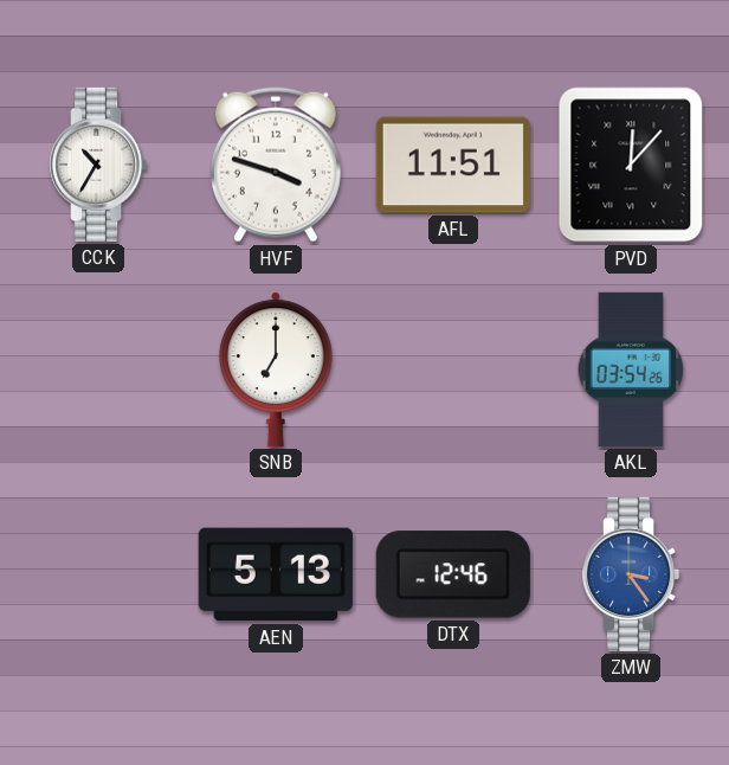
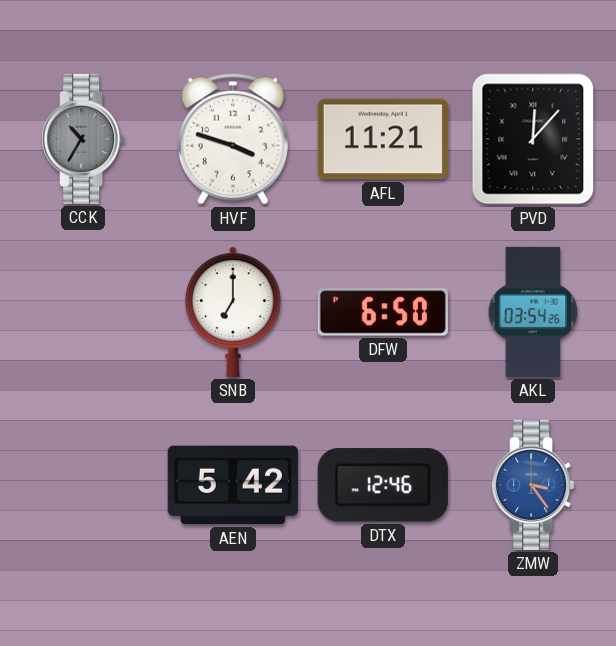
CCK dial: white -> grey
AFL: 11:51 -> 11:21
DFW: none -> 6:50
AEN: 5:13 -> 5:42
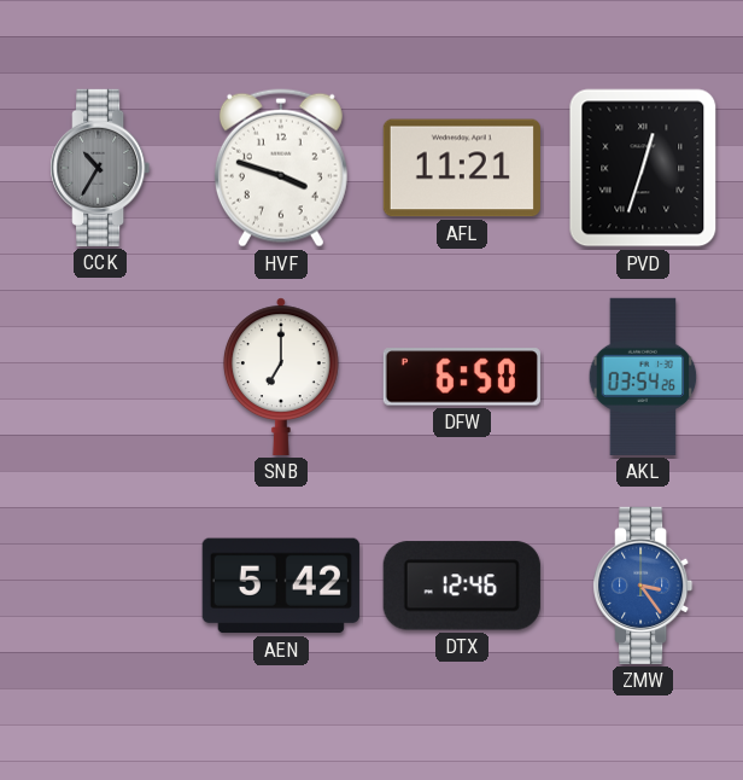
PVD: 12:07 -> 12:33
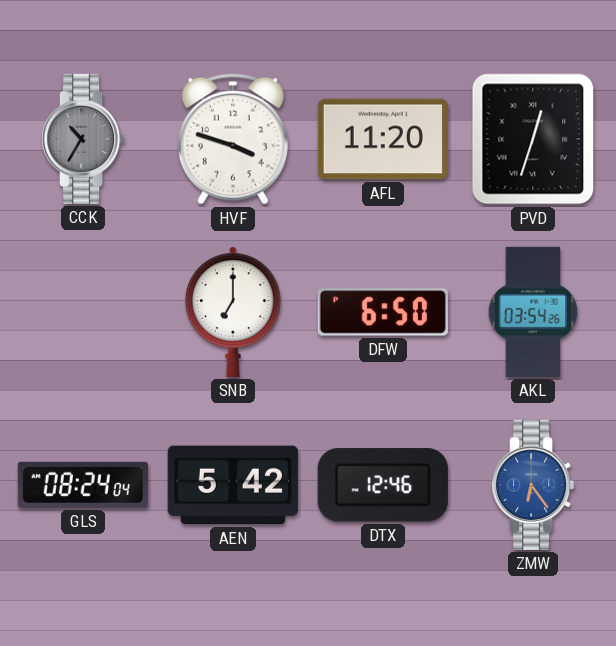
AFL: 11:21 -> 11:20
GLS: none -> 08:24
ZMW: 3:24 -> 6:24
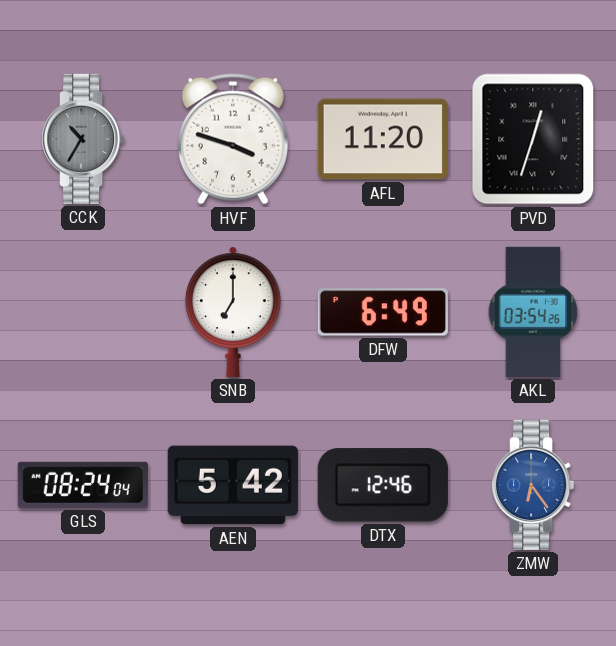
DFW: 6:50 -> 6:49
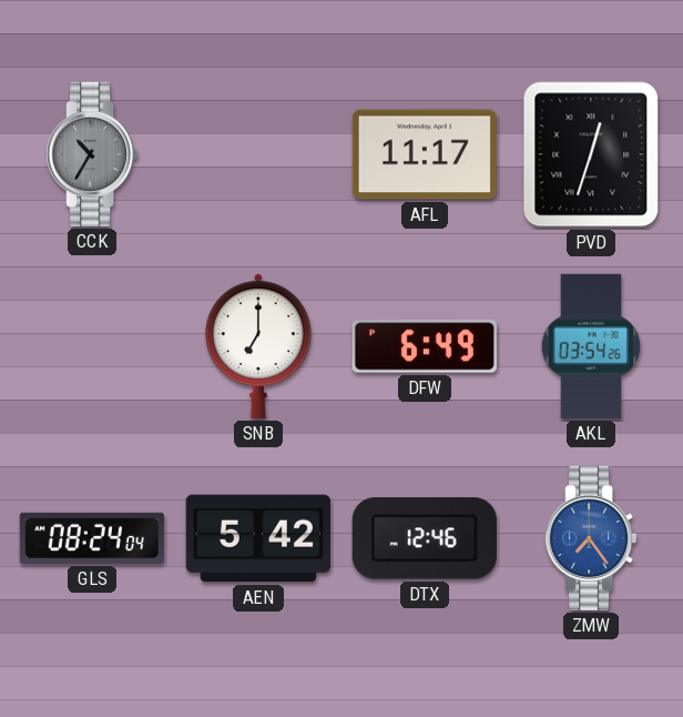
HVF: 3:48 -> none
AFL: 11:20 -> 11:17
ZMW: 6:24 -> 7:24
